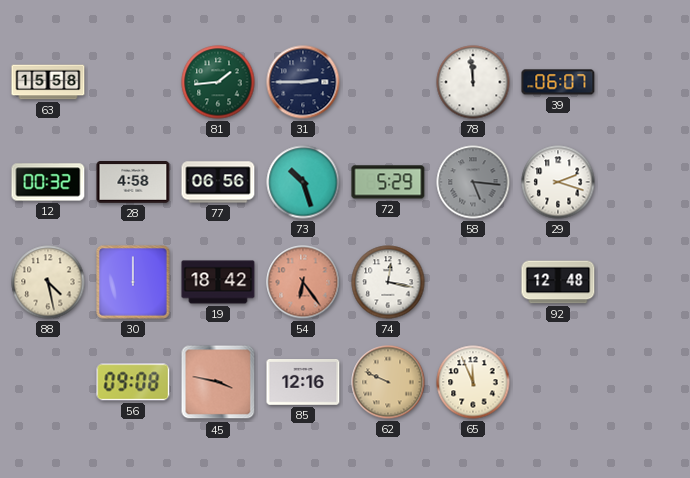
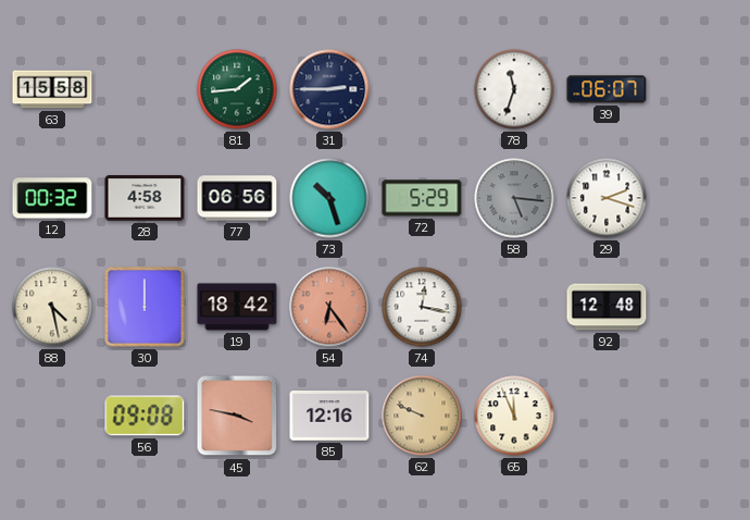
78: 11:59 -> 11:33
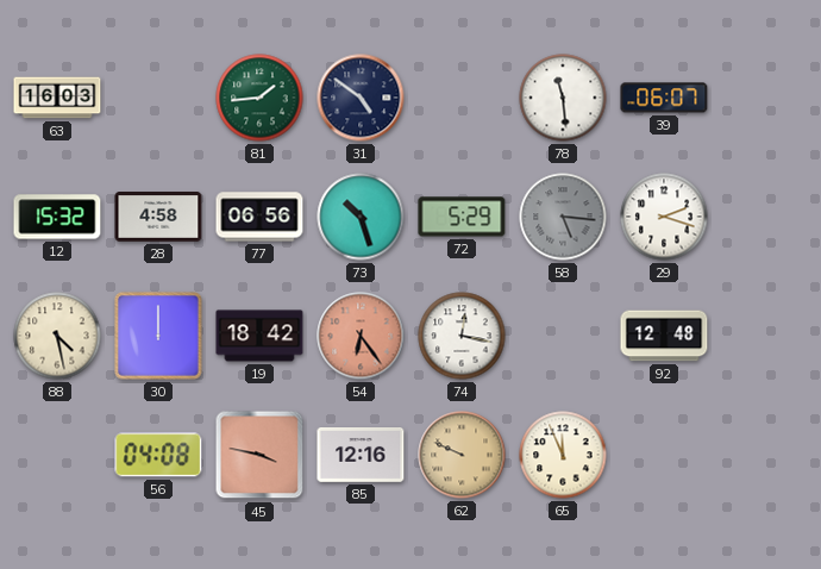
63: 15:58 -> 16:03
31: 2:45 -> 4:51
78: 11:33 -> 11:29
12: 00:32 -> 15:32
56: 09:08 -> 04:08
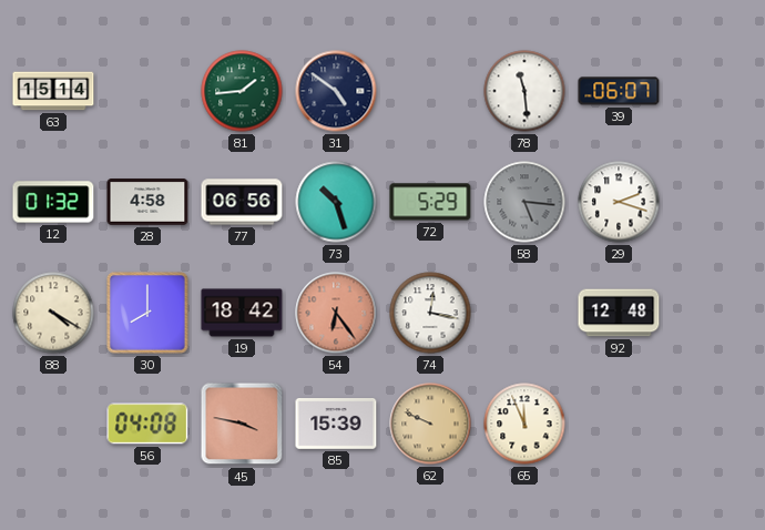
63: 16:03 -> 15:14
12: 15:32 -> 01:32
88: 4:28 -> 4:20
30: 12:00 -> 8:00
85: 12:16 -> 15:39
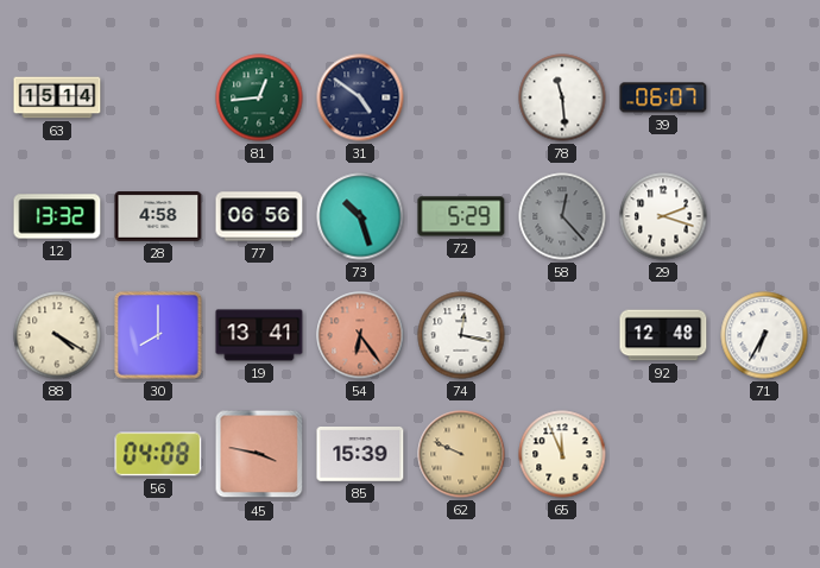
81: 1:44 -> 12:44
12: 01:32 -> 13:32
58: 5:16 -> 12:23
19: 18:42 -> 13:41
71: none -> 6:35
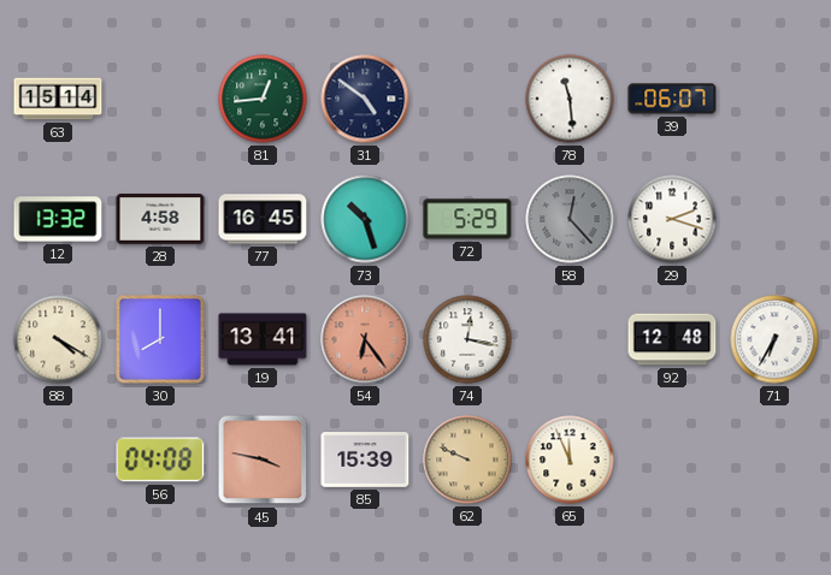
77: 06:56 -> 16:45
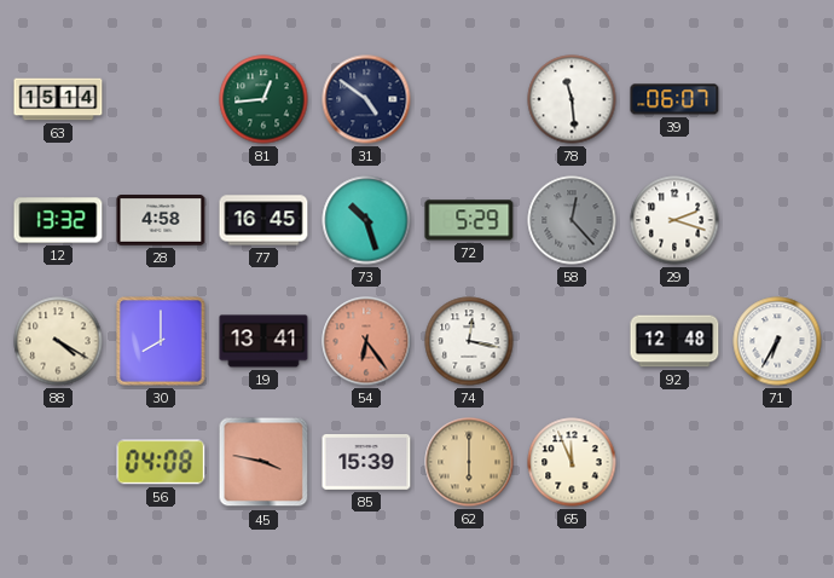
62: 9:49 -> 6:00
